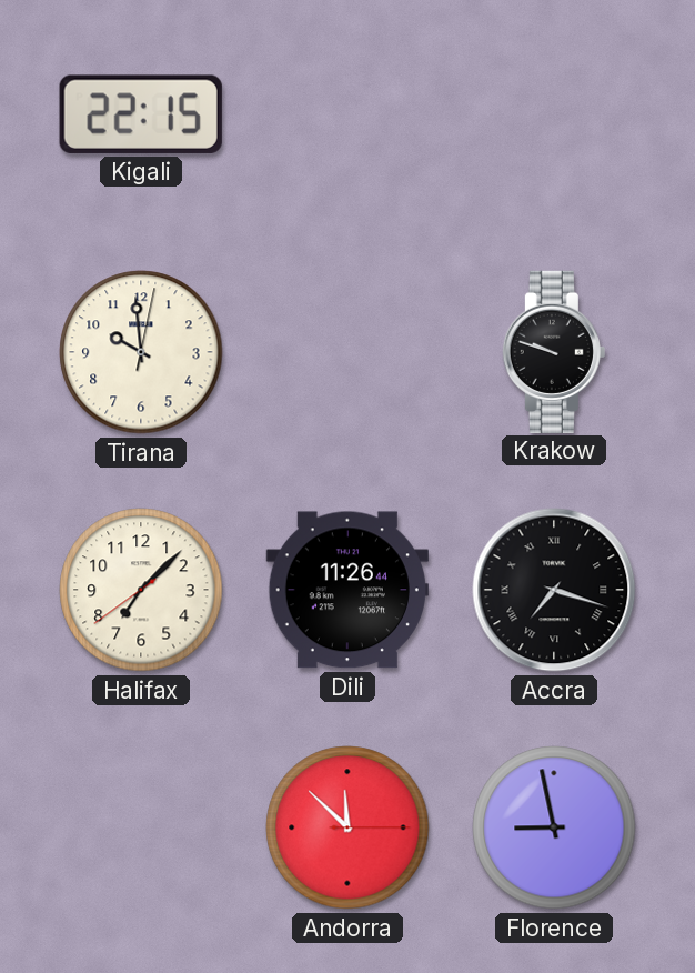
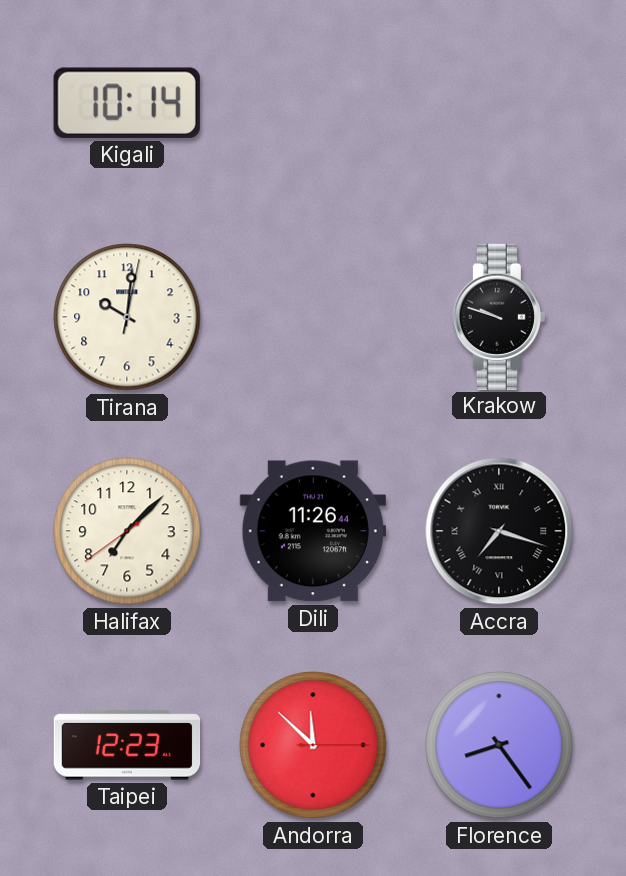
Kigali: 22:15 -> 10:14
Tirana: 9:59 -> 10:01
Taipei: none -> 12:23
Florence: 8:58 -> 8:24
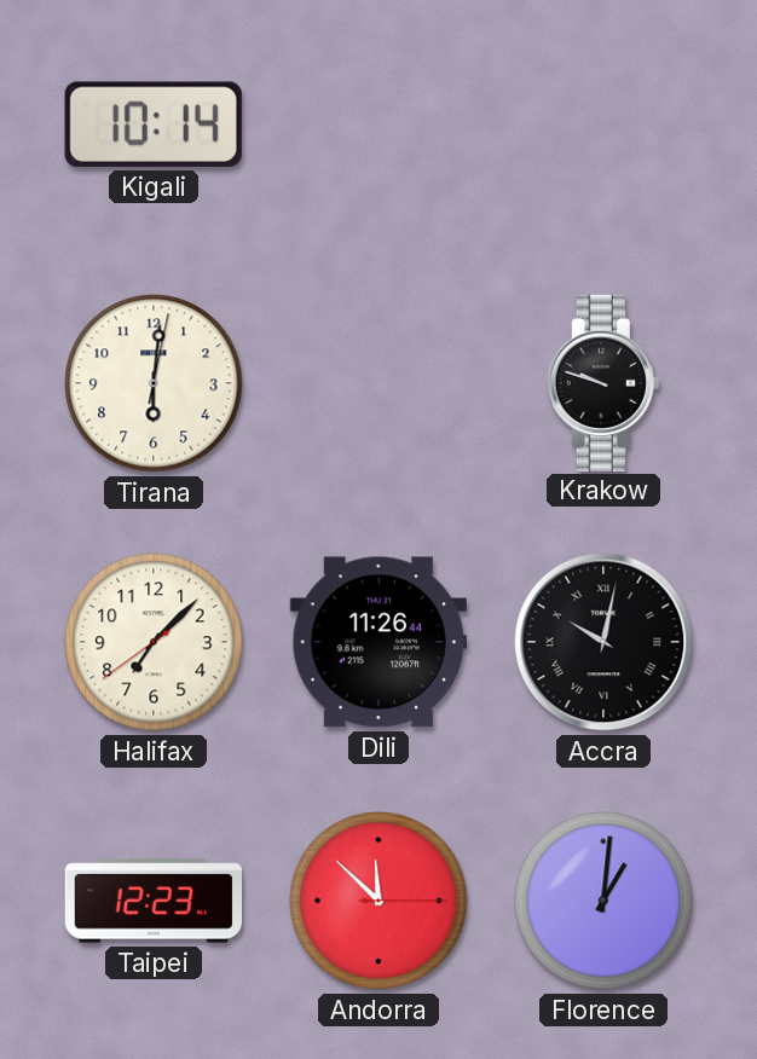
Tirana: 10:01 -> 6:01
Accra: 7:18 -> 10:02
Florence: 8:24 -> 1:01
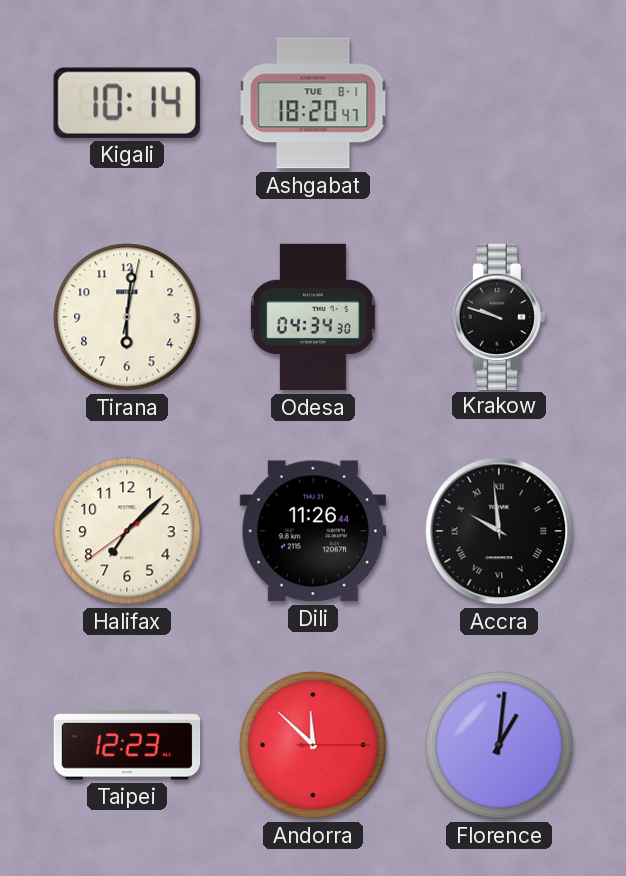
Ashgabat: none -> 18:20
Odesa: none -> 04:34
Accra: 10:02 -> 9:59
